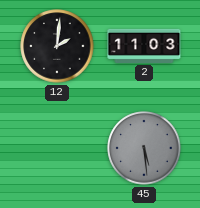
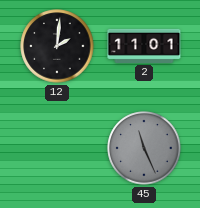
2: 11:03 -> 11:01
45: 5:29 -> 11:26
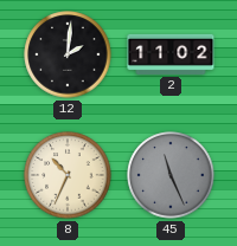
2: 11:01 -> 11:02
8: none -> 10:34
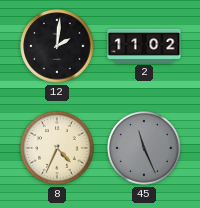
8: 10:34 -> 4:34
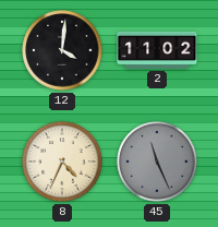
12: 2:01 -> 4:01
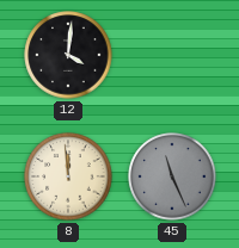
2: 11:02 -> none
8: 4:34 -> 11:59
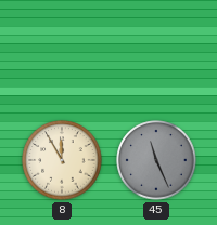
12: 4:01 -> none
8: 11:59 -> 11:55
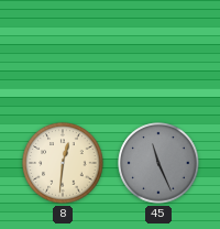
8: 11:55 -> 12:31
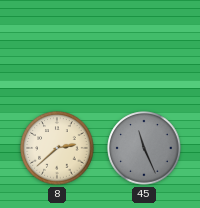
8: 12:31 -> 2:38
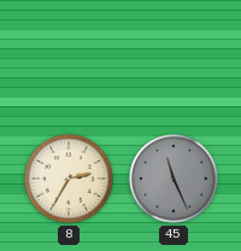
8: 2:38 -> 2:35
